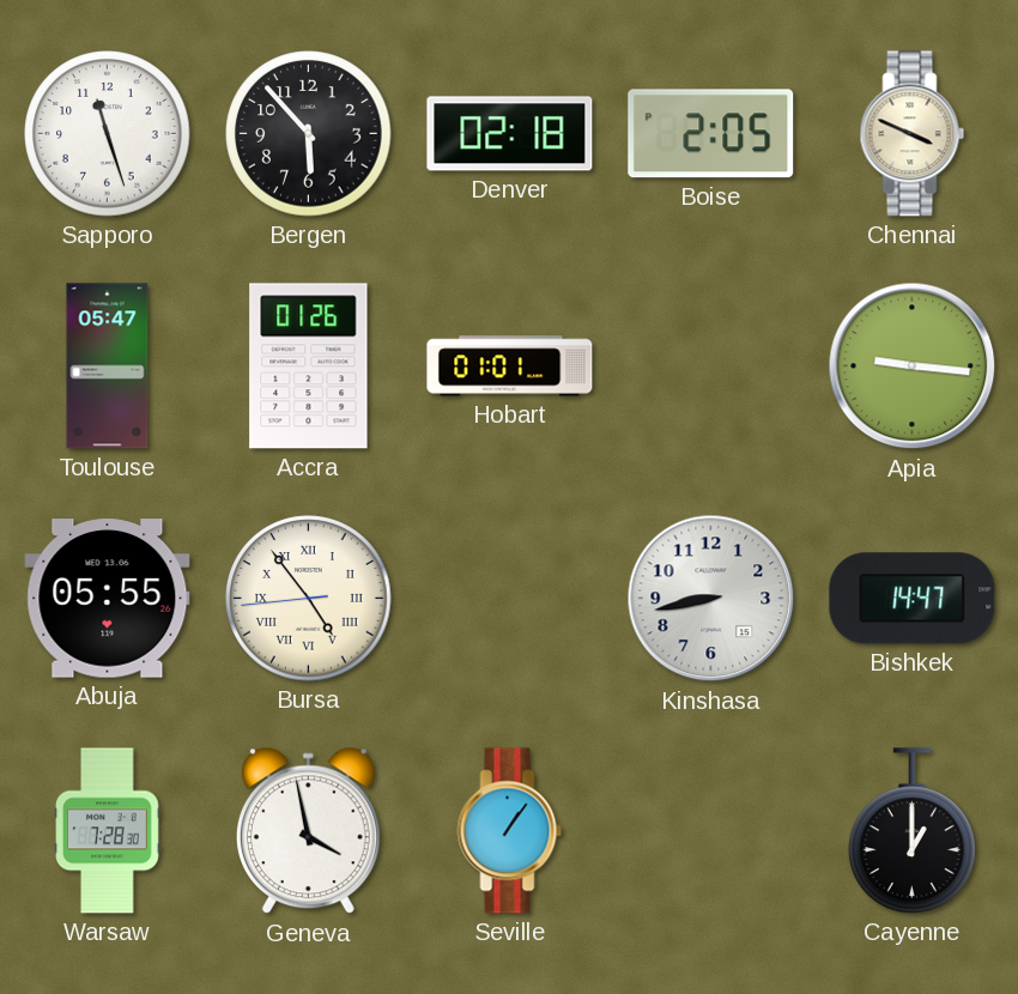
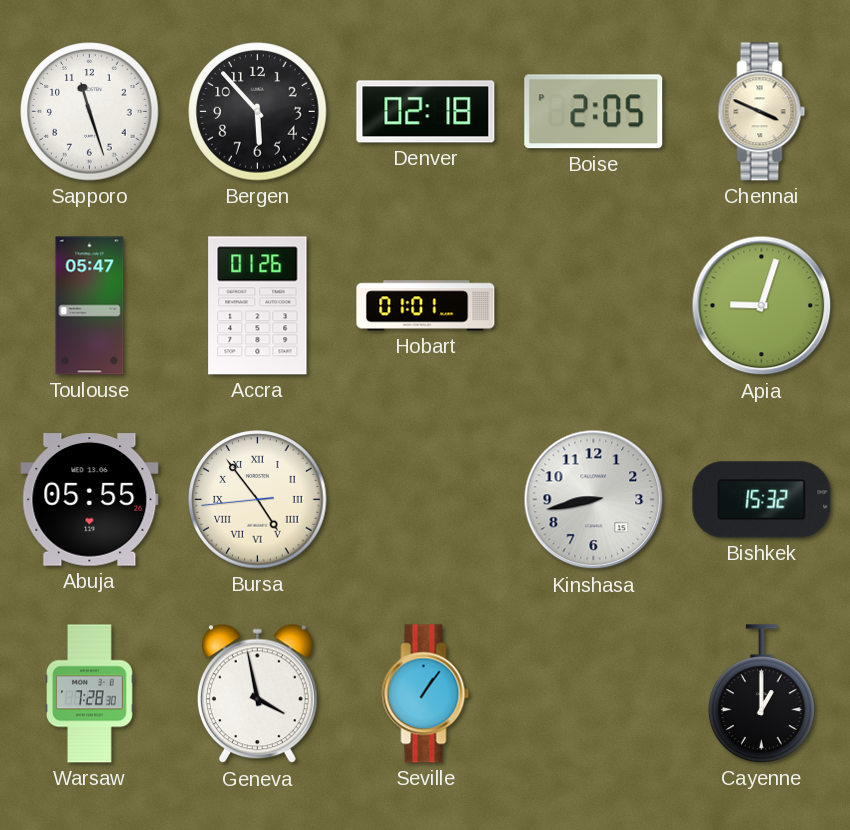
Apia: 9:16 -> 9:03
Bishkek: 14:47 -> 15:32
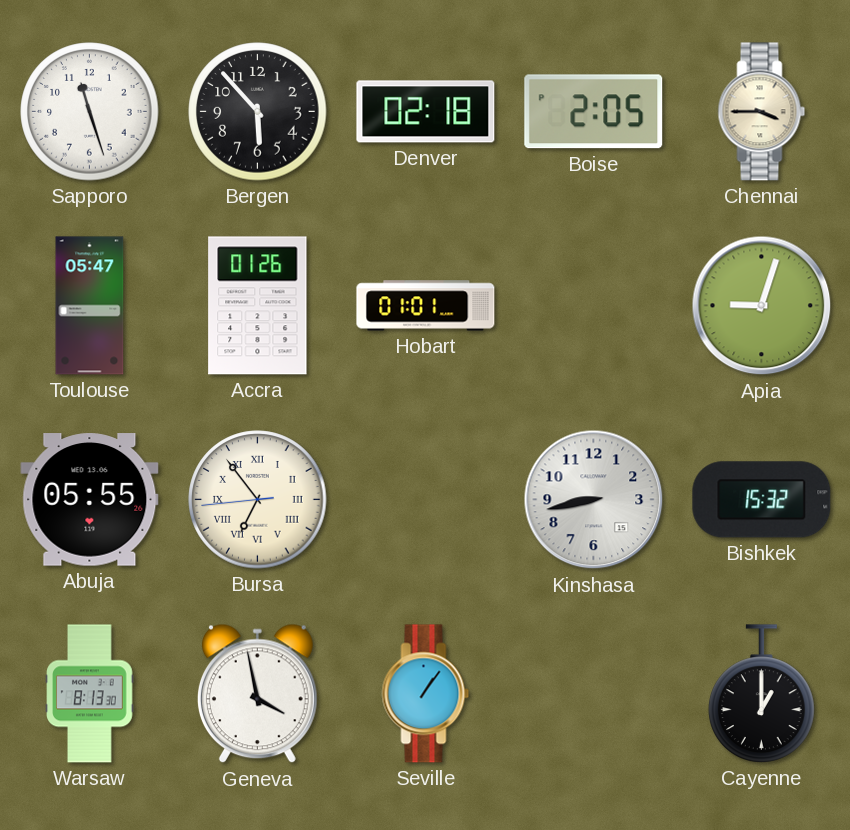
Chennai: 3:49 -> 3:45
Bursa: 4:53 -> 6:53
Warsaw: 7:28 -> 8:13
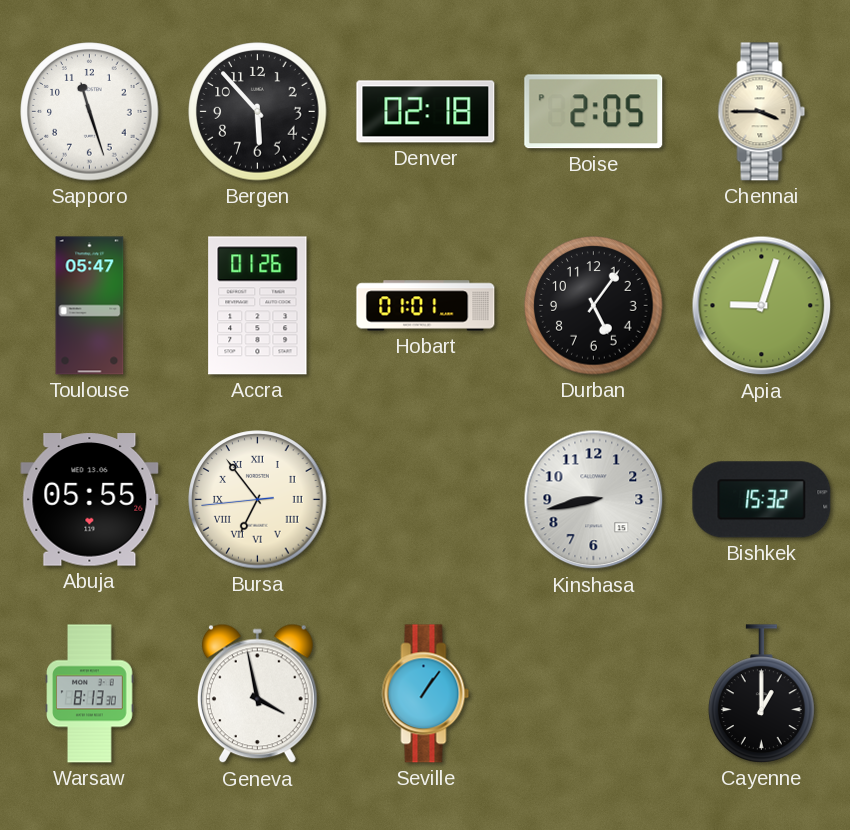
Durban: none -> 5:06
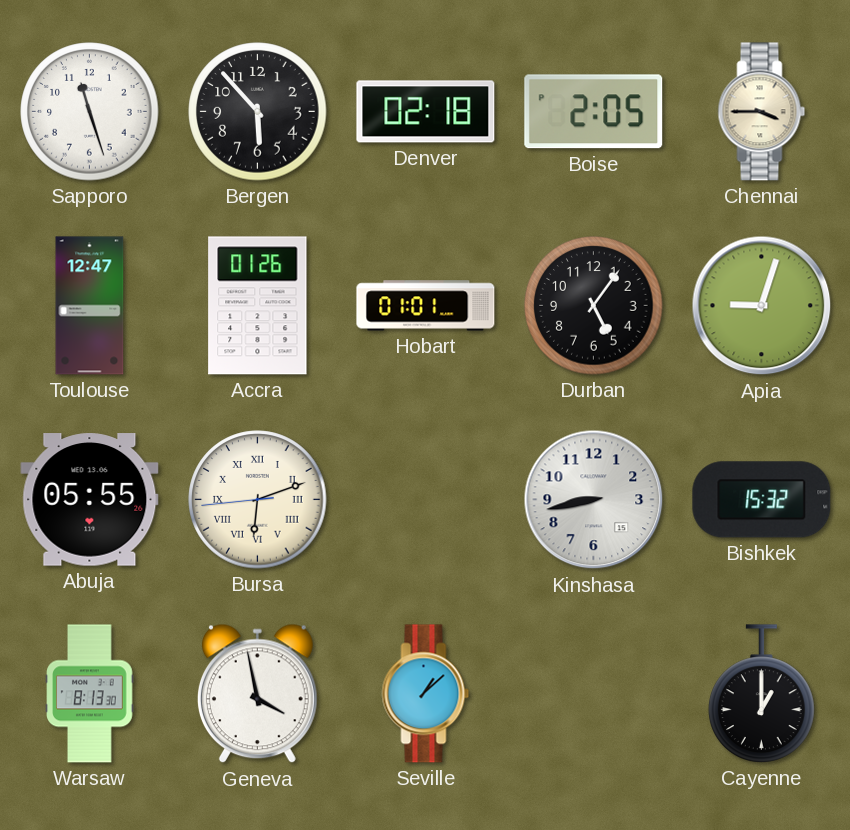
Toulouse: 05:47 -> 12:47
Bursa: 6:53 -> 6:11
Seville: 1:06 -> 1:08
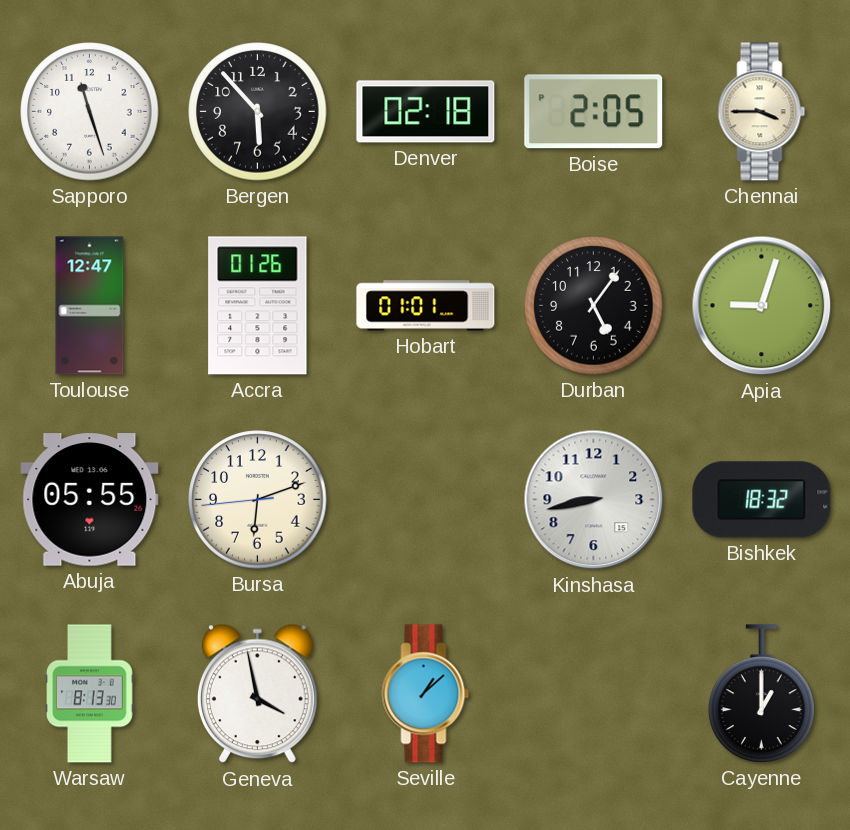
Bursa numerals: Roman -> Arabic
Bishkek: 15:32 -> 18:32
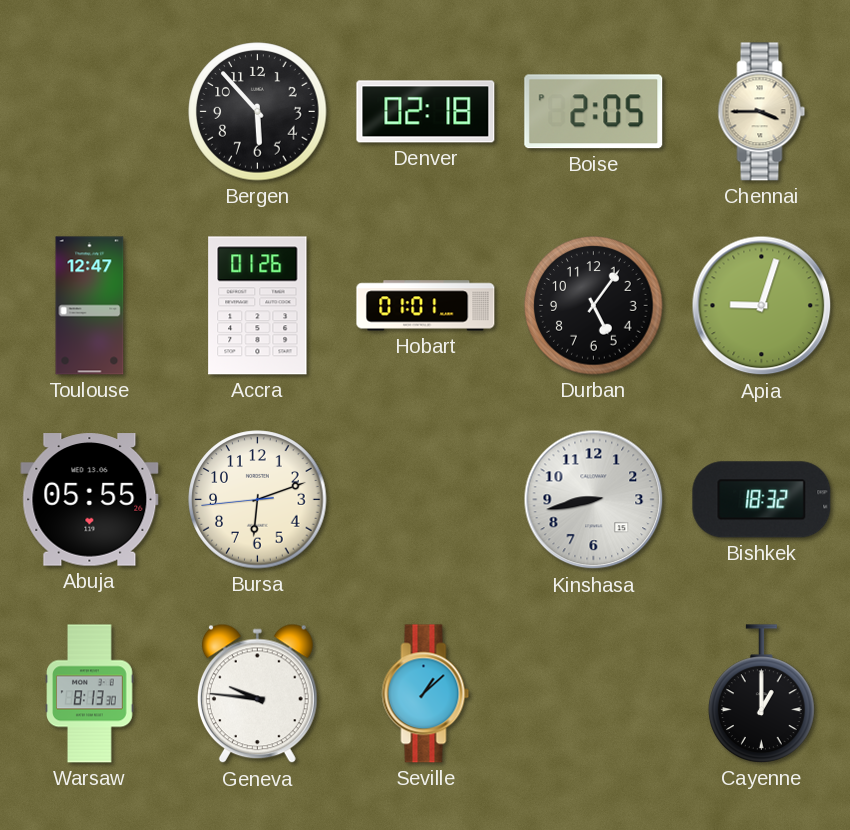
Sapporo: 11:27 -> none
Geneva: 3:58 -> 9:46
